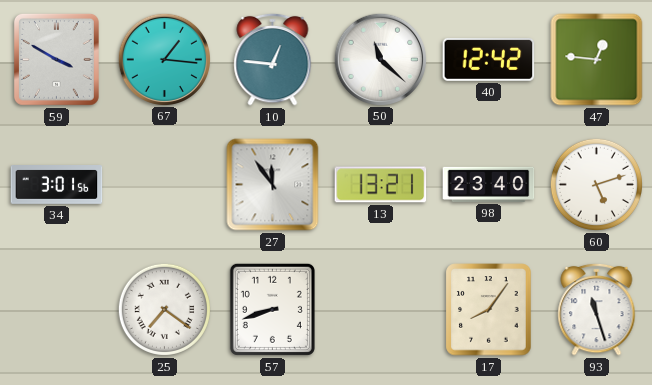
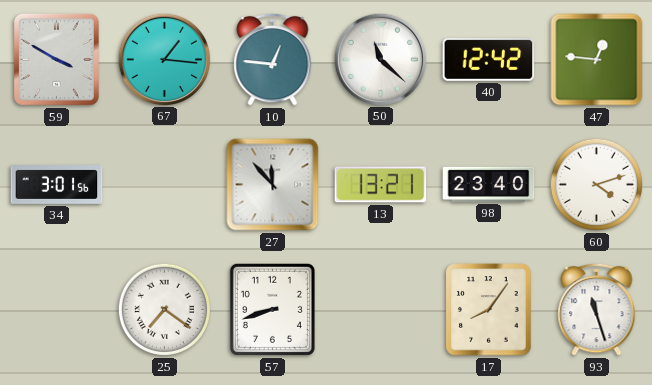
27: 11:54 -> 11:53
60: 5:12 -> 4:12
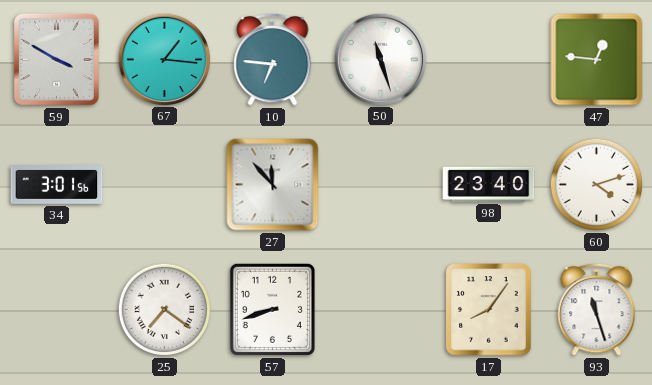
10: 12:46 -> 6:46
50: 11:22 -> 11:27
40: 12:42 -> none
13: 13:21 -> none
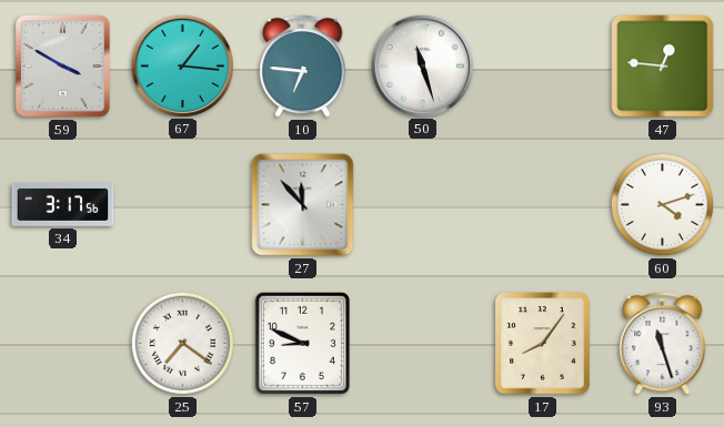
34: 3:01 -> 3:17
98: 23:40 -> none
57: 8:42 -> 8:49
